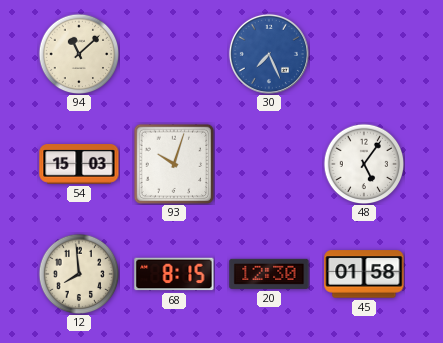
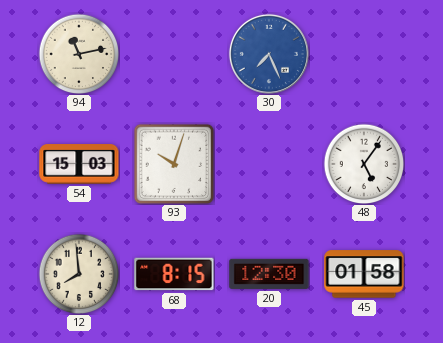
94: 11:08 -> 11:13
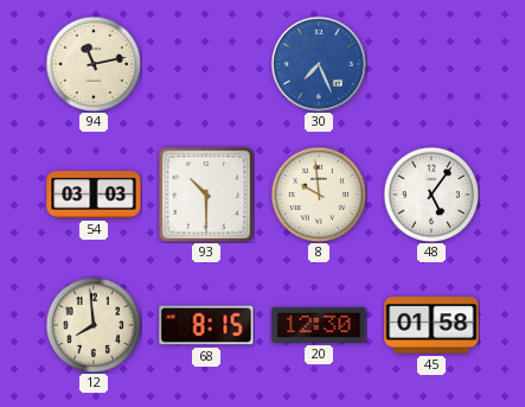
54: 15:03 -> 03:03
93: 10:03 -> 10:30
8: none -> 9:59
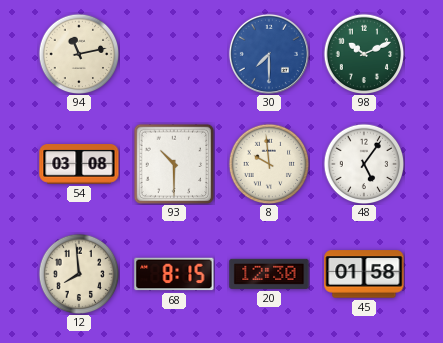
30: 7:26 -> 7:30
98: none -> 10:11
54: 03:03 -> 03:08
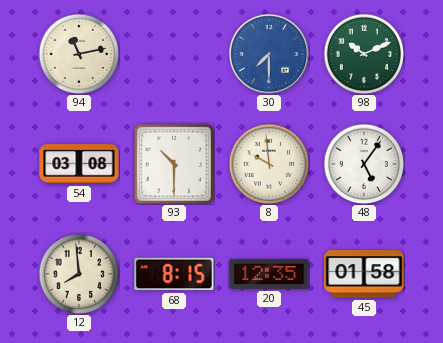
20: 12:30 -> 12:35
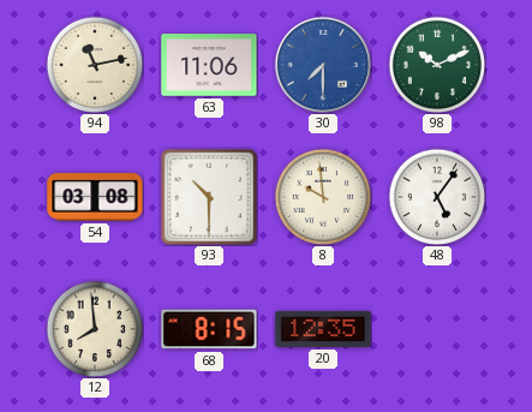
63: none -> 11:06
45: 01:58 -> none
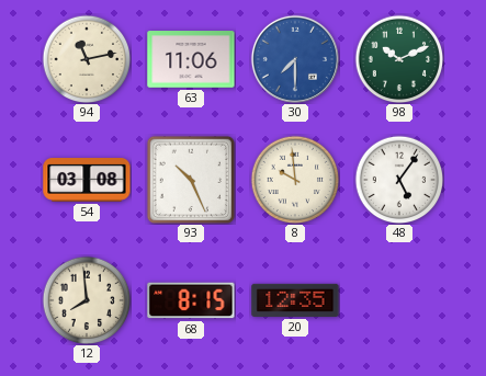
93: 10:30 -> 10:26
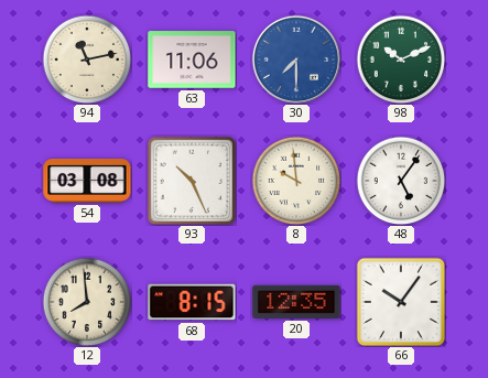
66: none -> 10:06
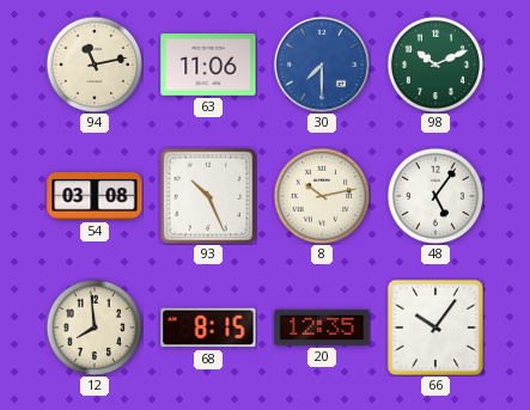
8: 9:59 -> 10:13
